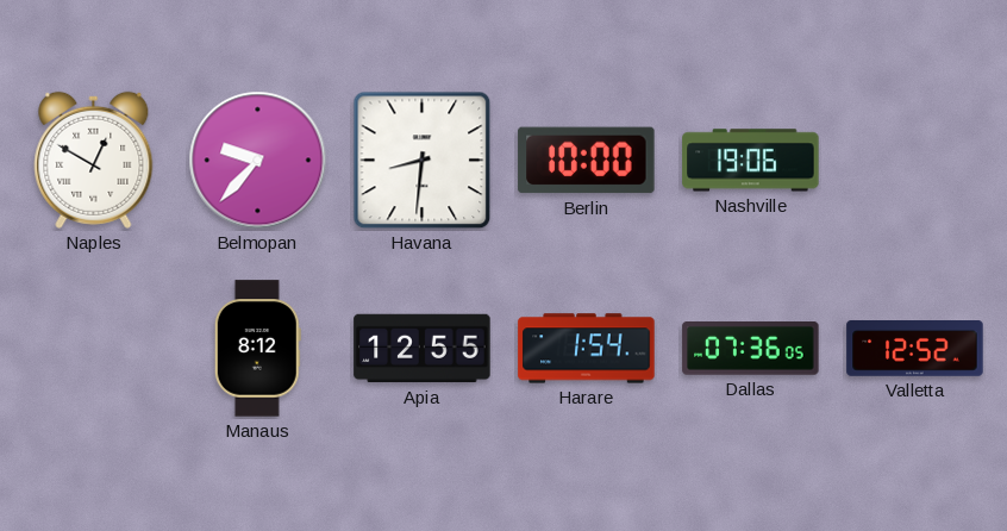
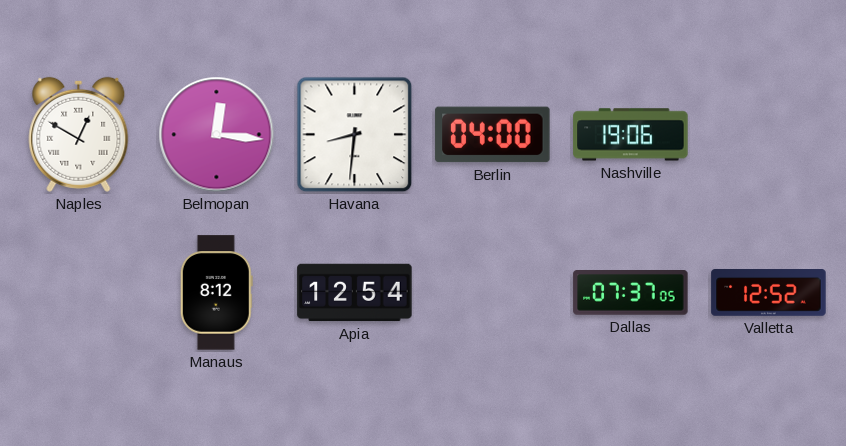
Belmopan: 9:37 -> 12:16
Berlin: 10:00 -> 04:00
Apia: 12:55 -> 12:54
Harare: 1:54 -> none
Dallas: 07:36 -> 07:37
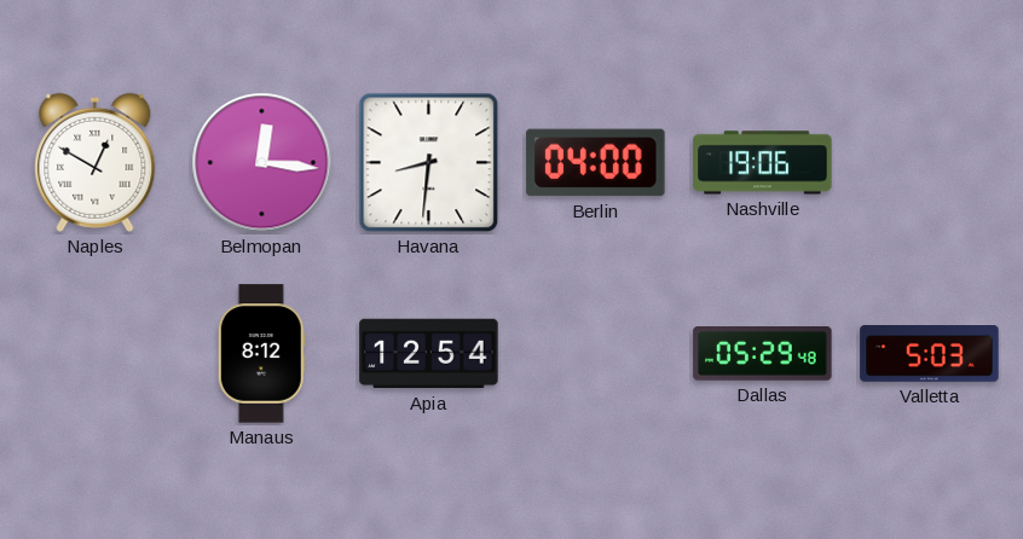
Dallas: 07:37 -> 05:29
Valletta: 12:52 -> 5:03
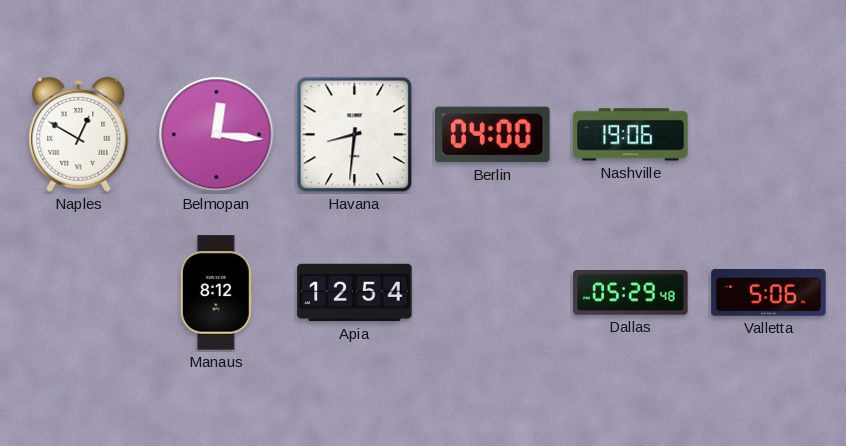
Valletta: 5:03 -> 5:06
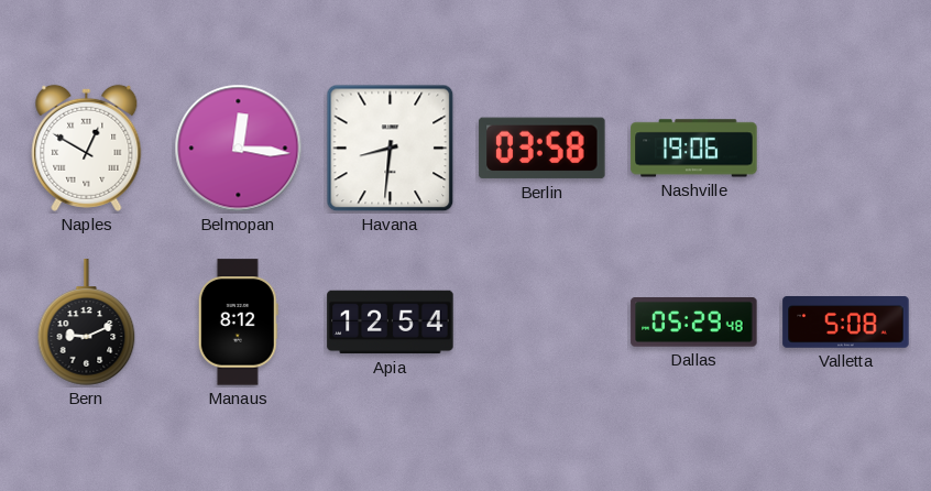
Berlin: 04:00 -> 03:58
Bern: none -> 9:11
Valletta: 5:06 -> 5:08
